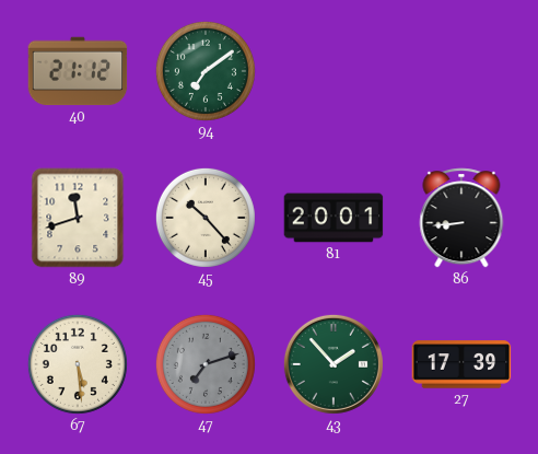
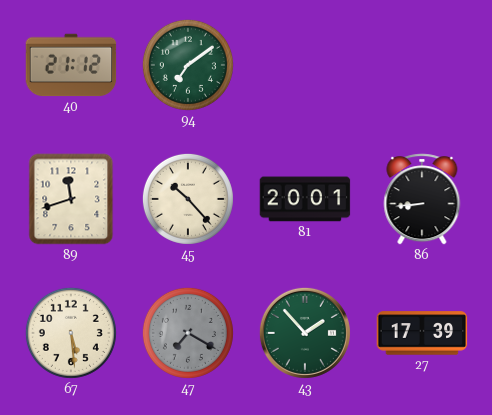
47: 7:12 -> 7:20
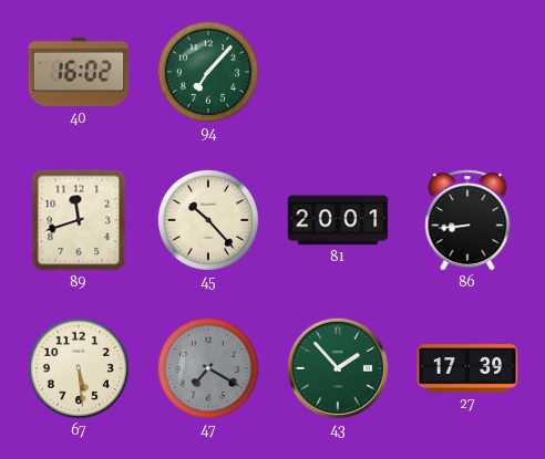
40: 21:12 -> 16:02
94: 7:09 -> 7:07
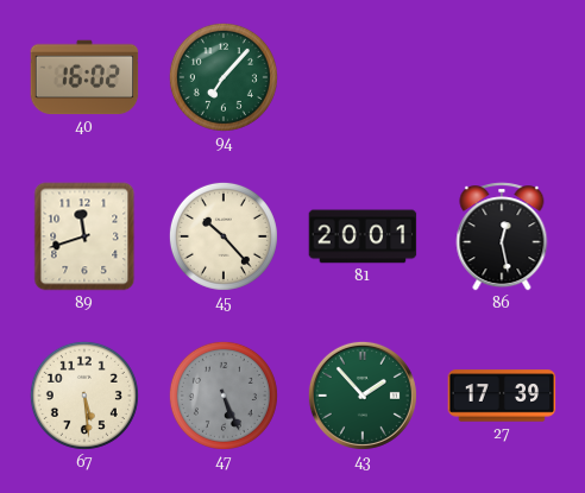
86: 8:44 -> 12:28
47: 7:20 -> 5:26
